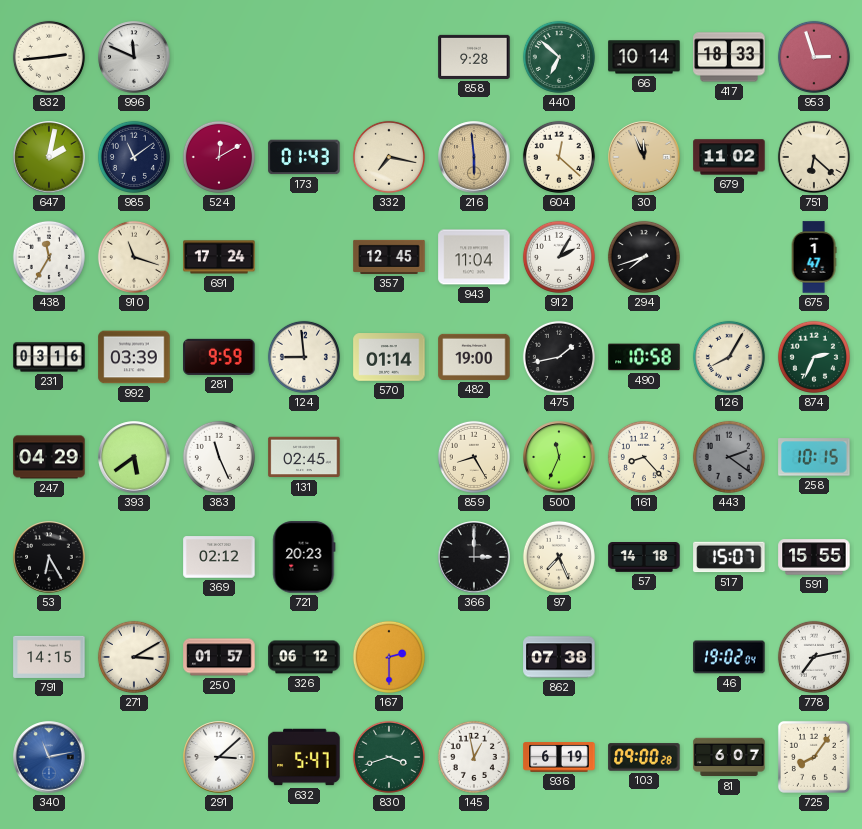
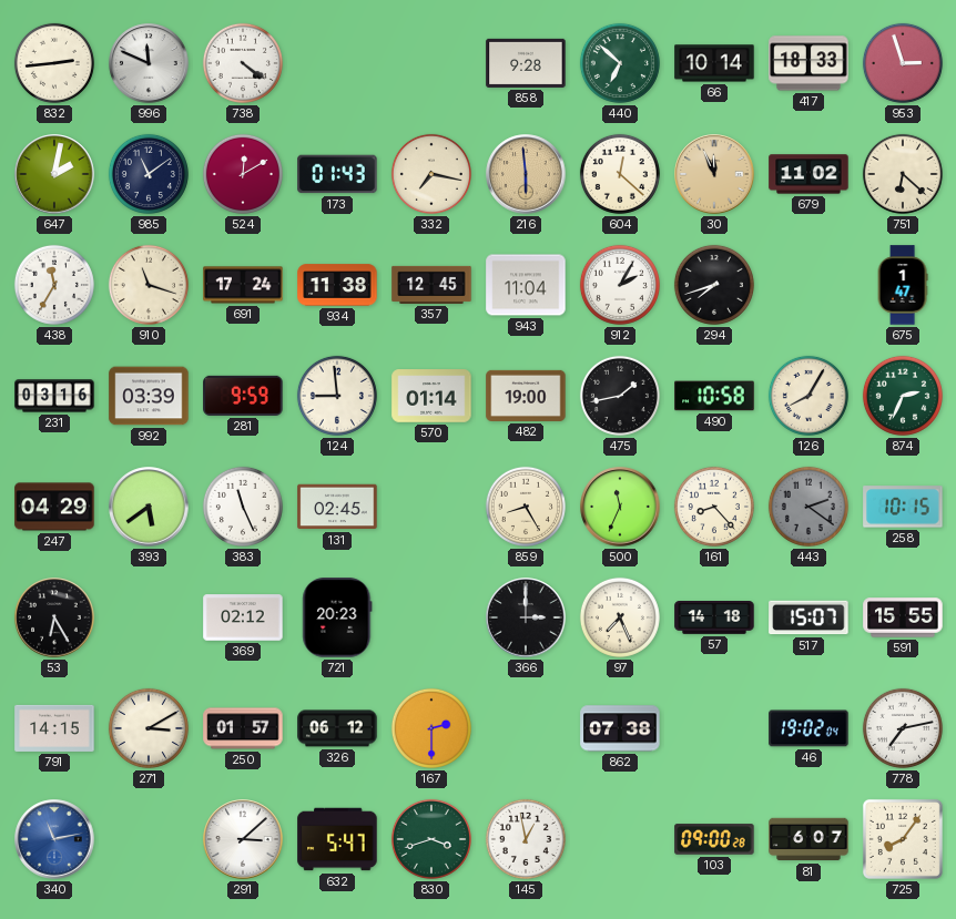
738: none -> 4:21
934: none -> 11:38
936: 6:19 -> none
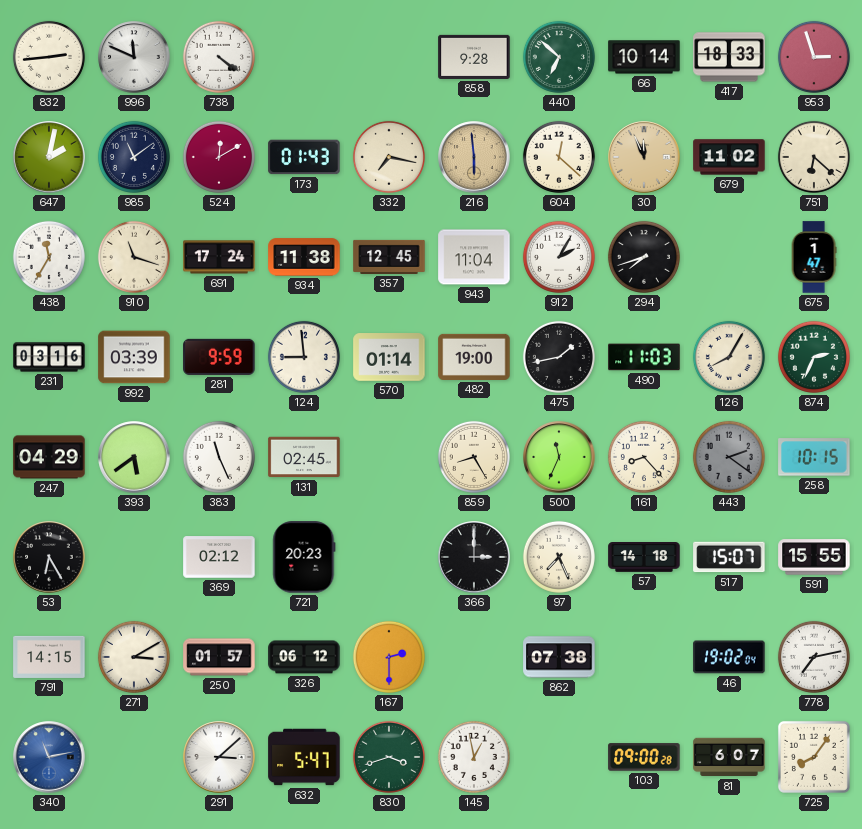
490: 10:58 -> 11:03
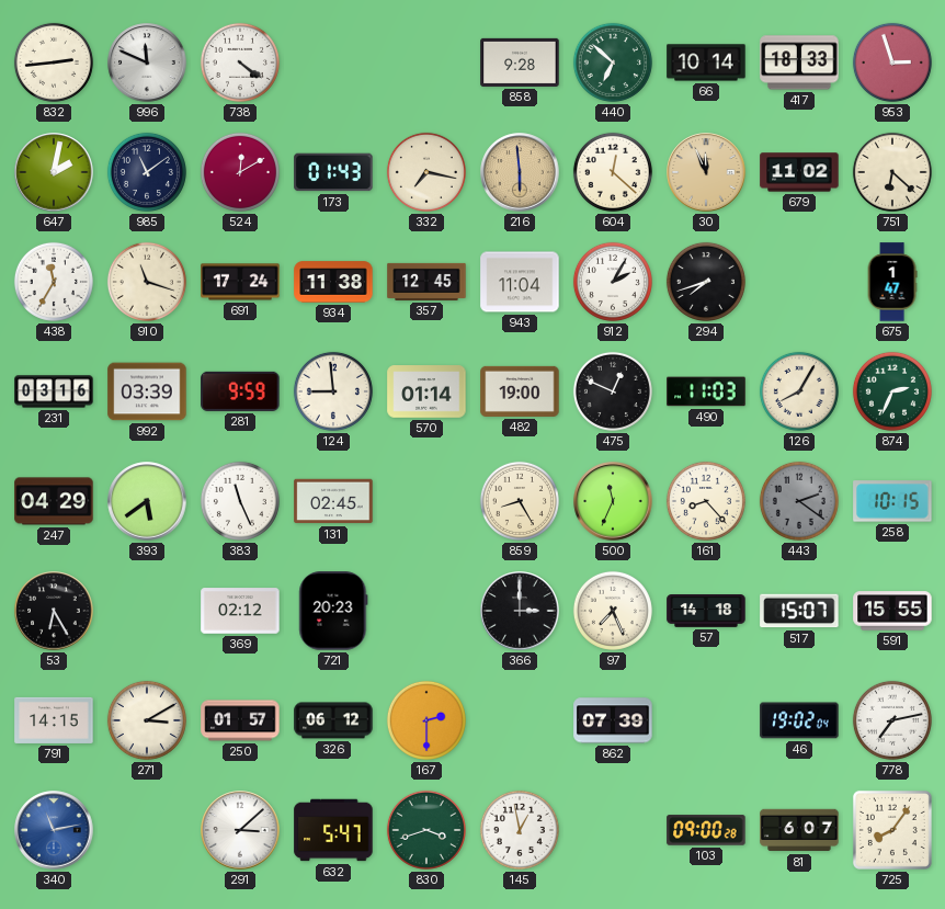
475: 1:43 -> 12:49
862: 07:38 -> 07:39
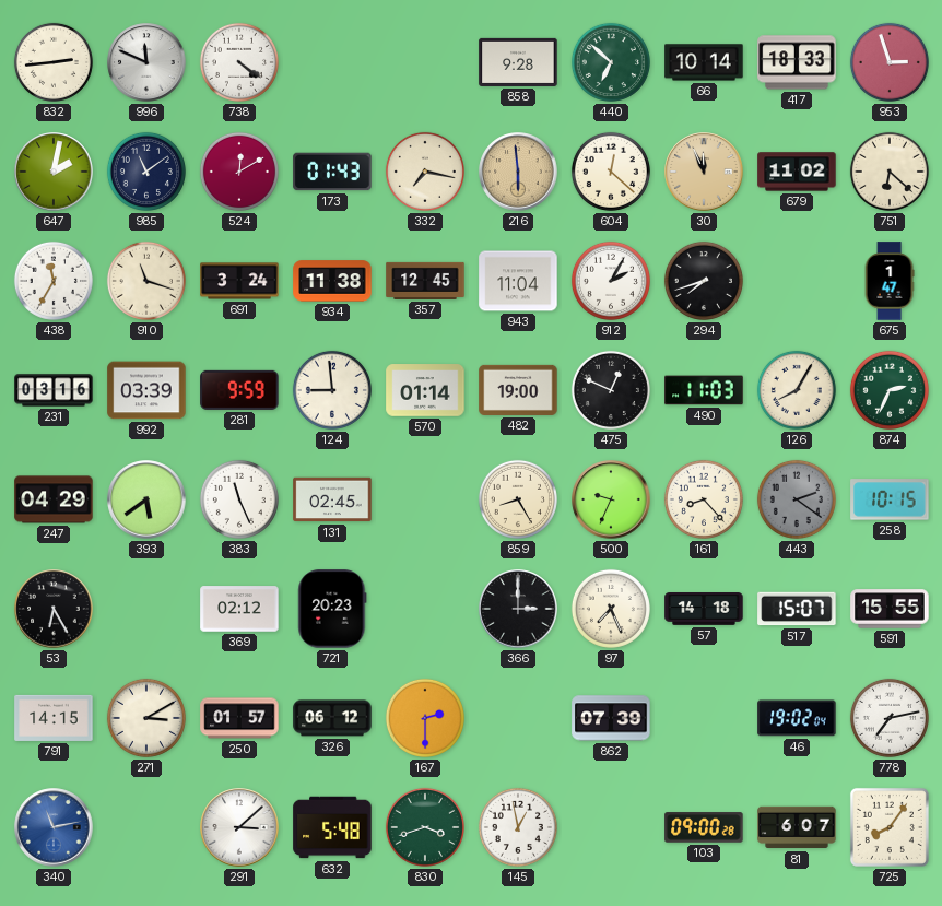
691: 17:24 -> 3:24
500: 11:34 -> 9:34
632: 5:47 -> 5:48
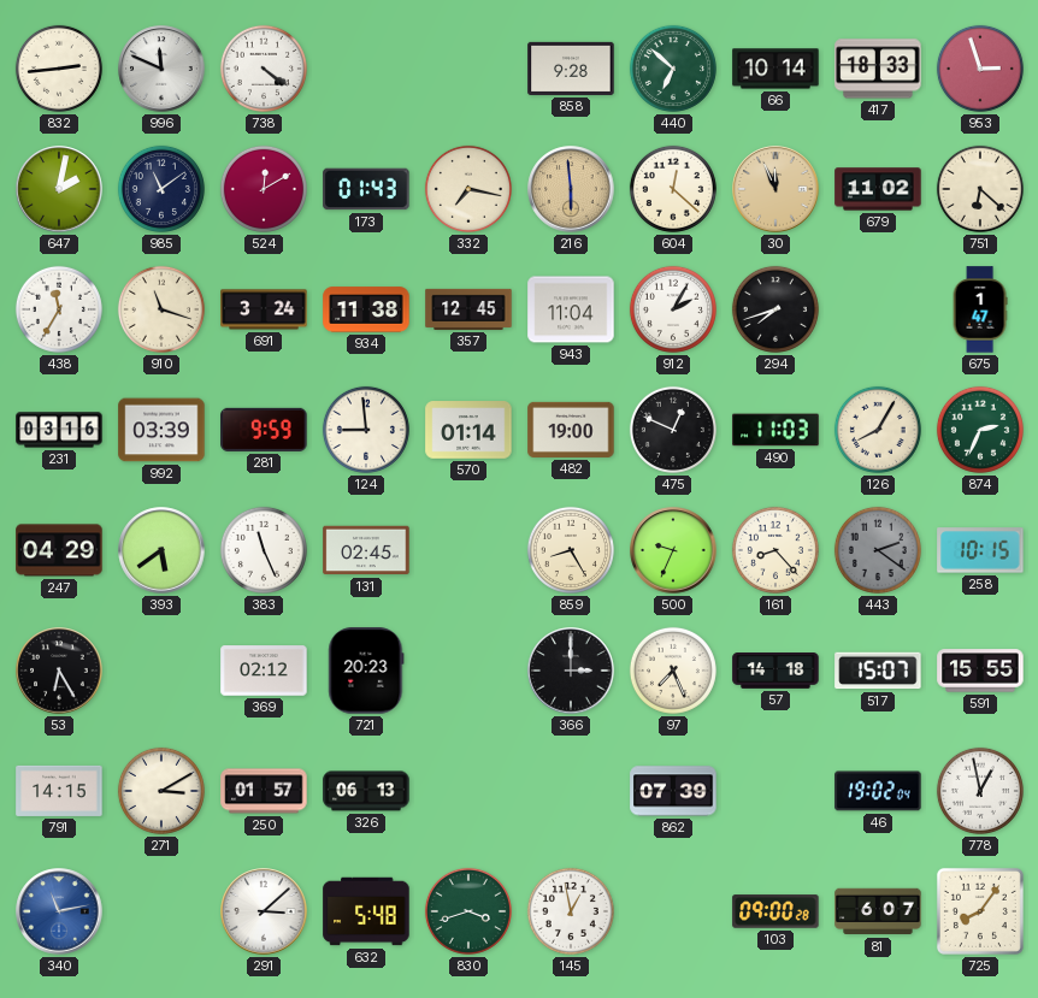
326: 06:12 -> 06:13
167: 2:30 -> none
778: 7:13 -> 12:58
